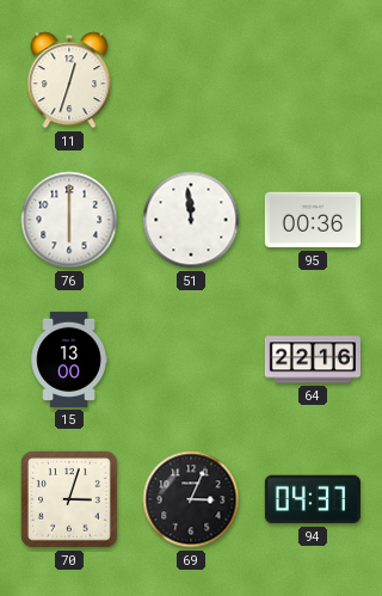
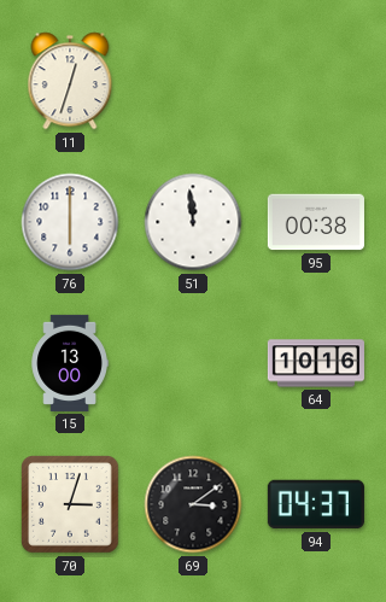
95: 00:36 -> 00:38
64: 22:16 -> 10:16
69: 3:04 -> 3:09
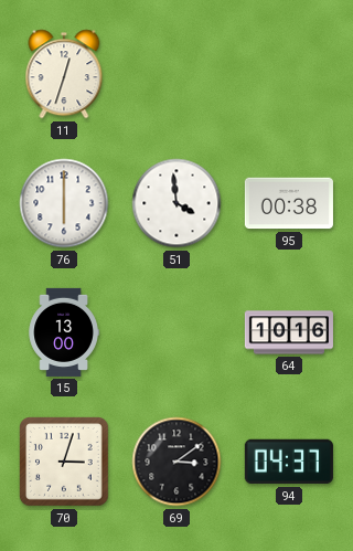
51: 11:59 -> 3:59
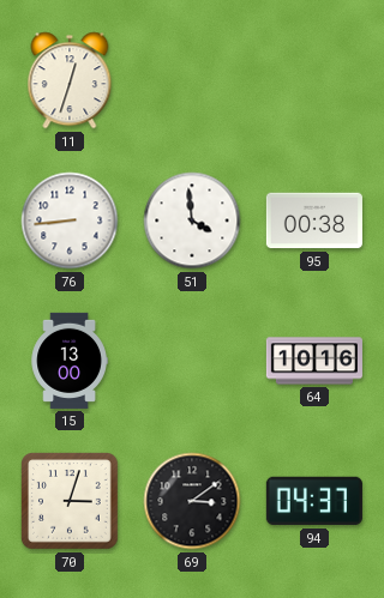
76: 6:00 -> 8:44
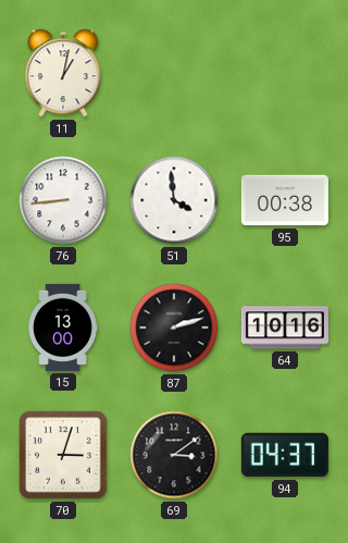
11: 12:33 -> 1:02
87: none -> 2:12
